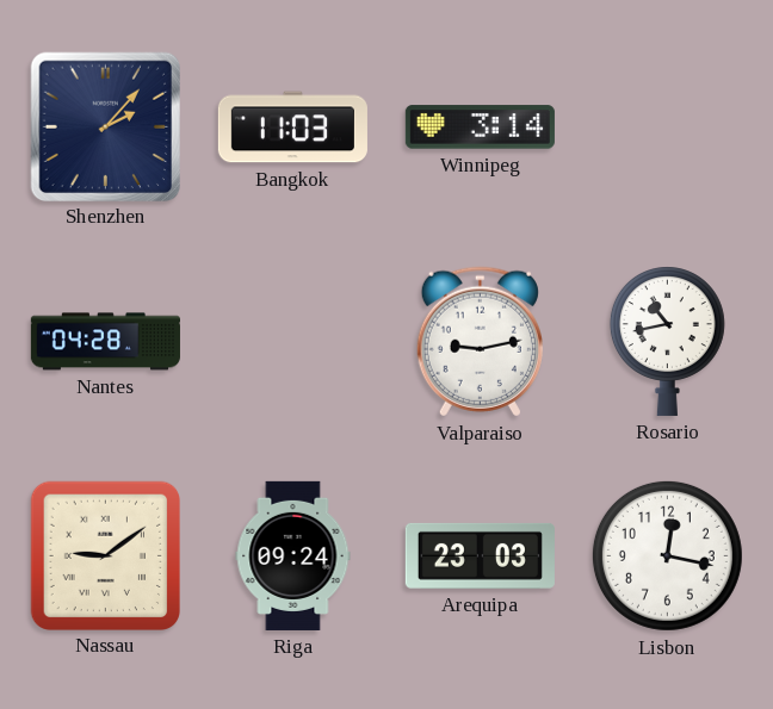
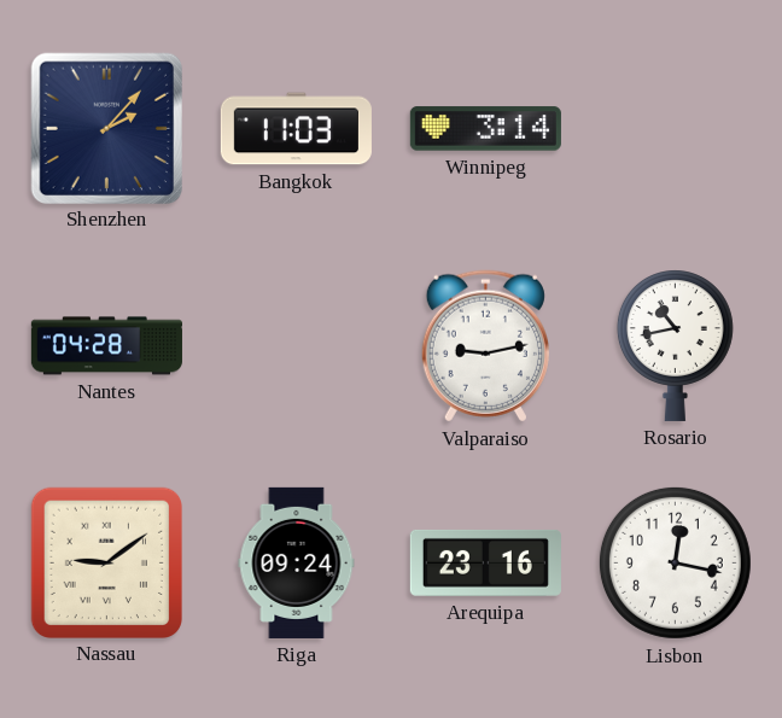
Arequipa: 23:03 -> 23:16
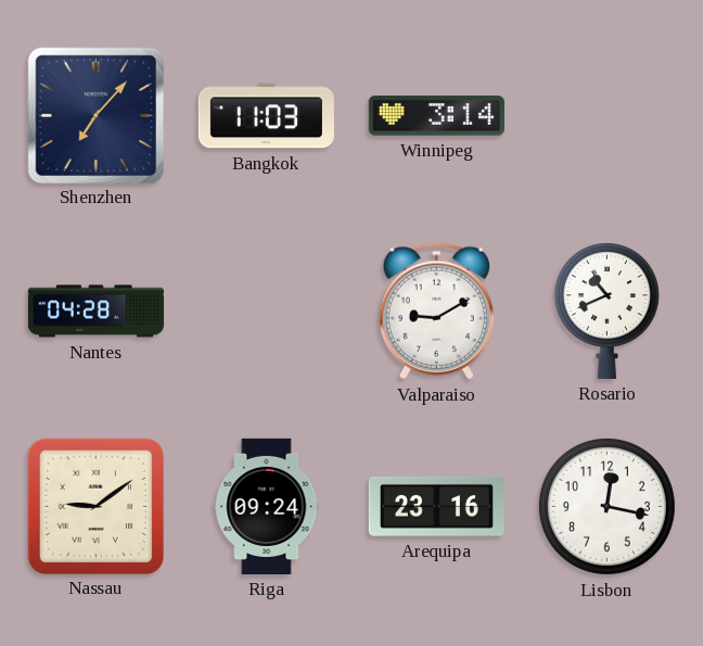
Shenzhen: 2:07 -> 7:07
Valparaiso: 9:13 -> 9:10
Rosario: 10:43 -> 10:41
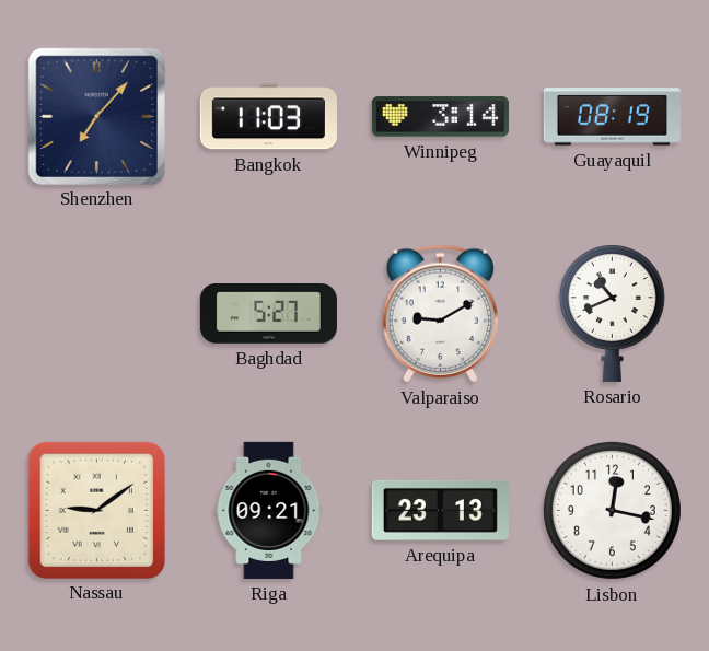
Guayaquil: none -> 08:19
Nantes: 04:28 -> none
Baghdad: none -> 5:27
Riga: 09:24 -> 09:21
Arequipa: 23:16 -> 23:13
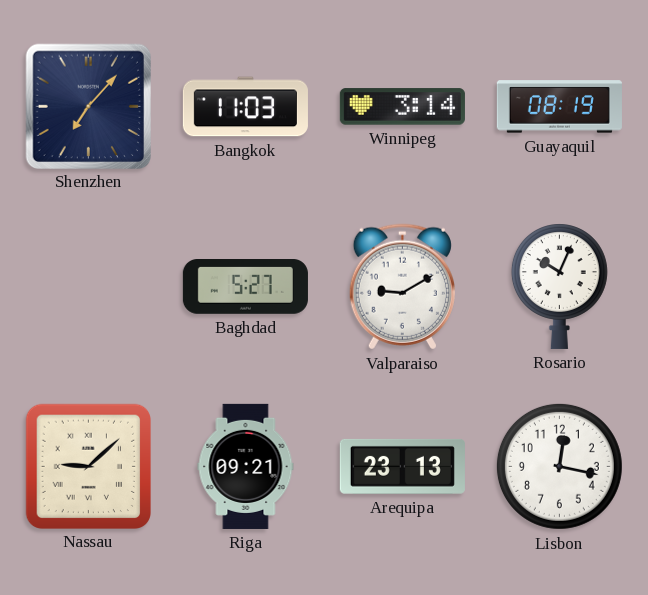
Rosario: 10:41 -> 10:04
Nassau: 9:09 -> 9:08
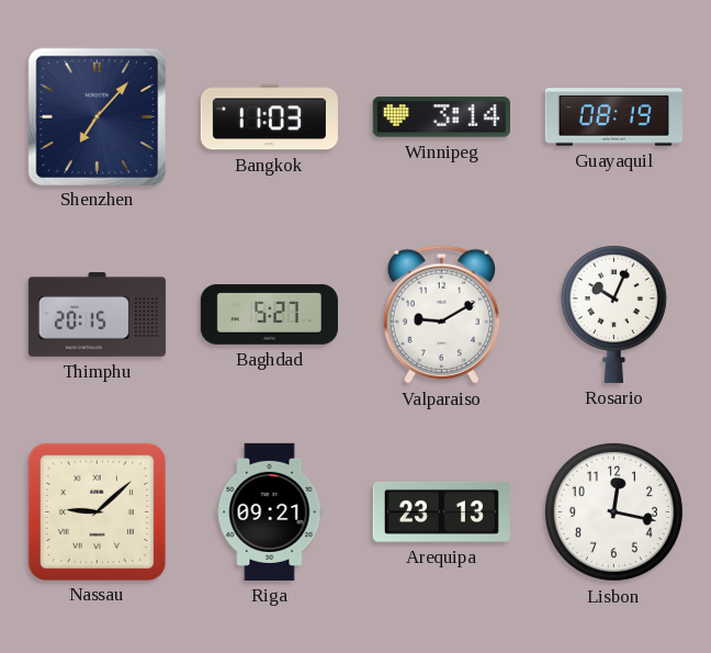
Thimphu: none -> 20:15
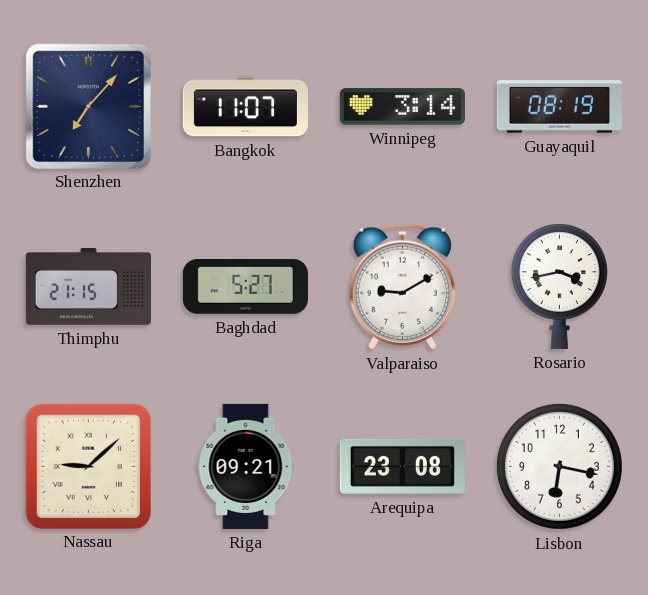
Bangkok: 11:03 -> 11:07
Thimphu: 20:15 -> 21:15
Rosario: 10:04 -> 3:43
Arequipa: 23:13 -> 23:08
Lisbon: 12:17 -> 6:17
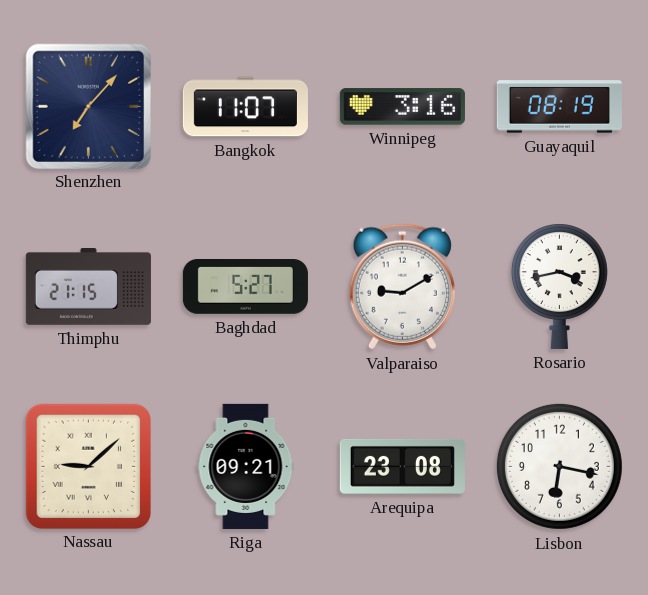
Winnipeg: 3:14 -> 3:16
